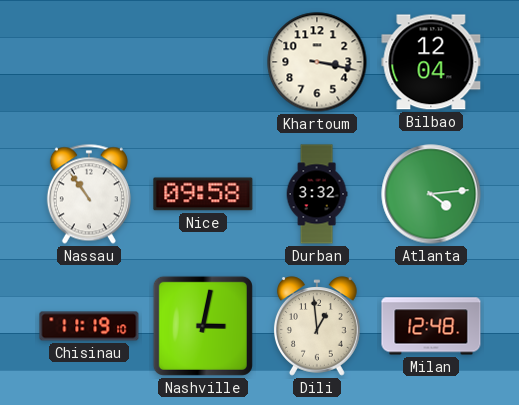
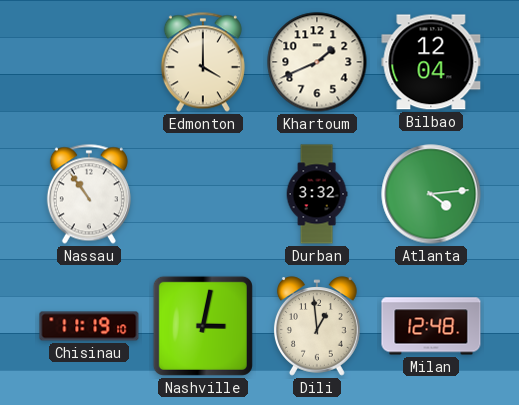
Edmonton: none -> 4:00
Khartoum: 3:17 -> 1:41
Nice: 09:58 -> none
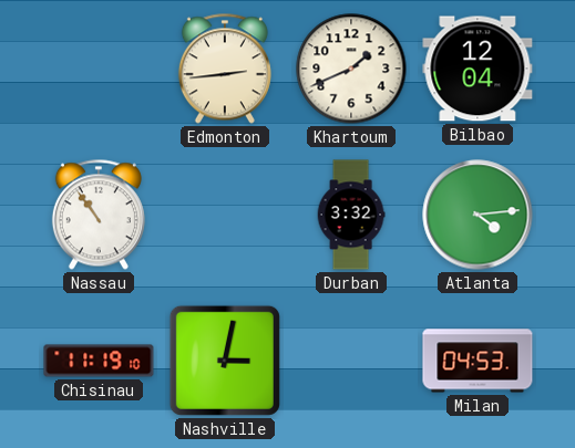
Edmonton: 4:00 -> 2:44
Dili: 12:59 -> none
Milan: 12:48 -> 04:53
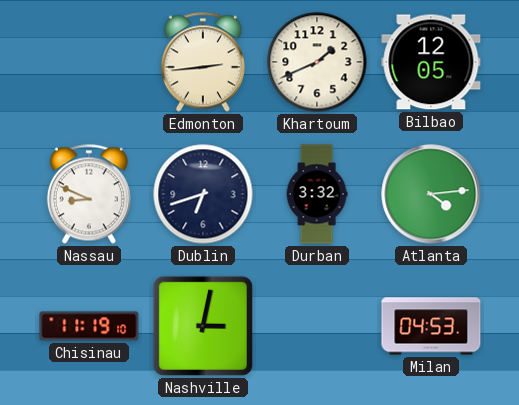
Bilbao: 12:04 -> 12:05
Nassau: 10:54 -> 8:49
Dublin: none -> 6:42
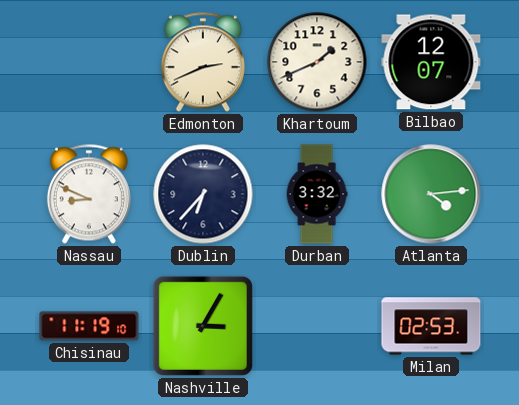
Edmonton: 2:44 -> 2:41
Bilbao: 12:05 -> 12:07
Dublin: 6:42 -> 6:37
Nashville: 3:02 -> 3:05
Milan: 04:53 -> 02:53
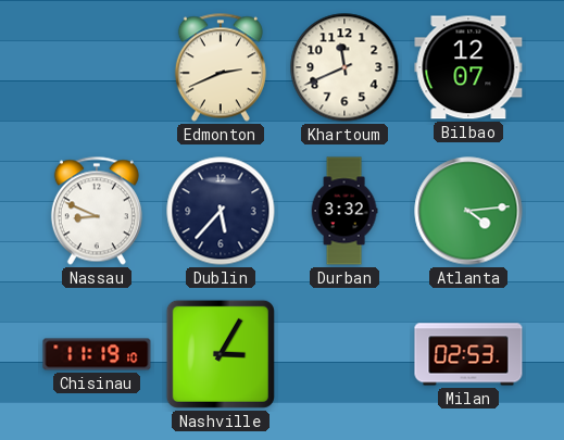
Khartoum: 1:41 -> 11:41
Dublin: 6:37 -> 5:37
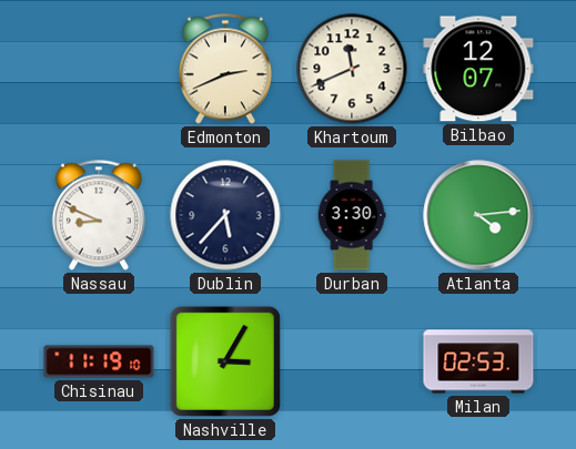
Durban: 3:32 -> 3:30
